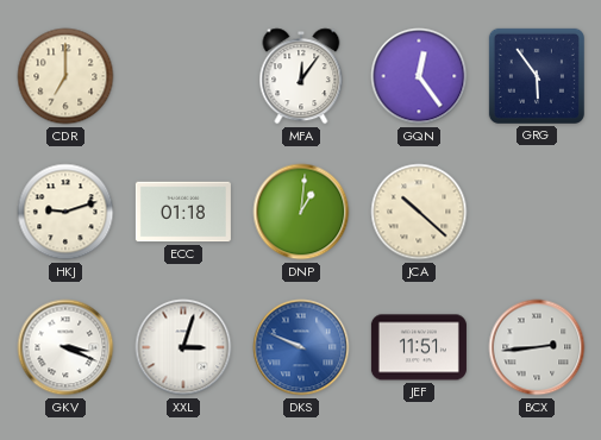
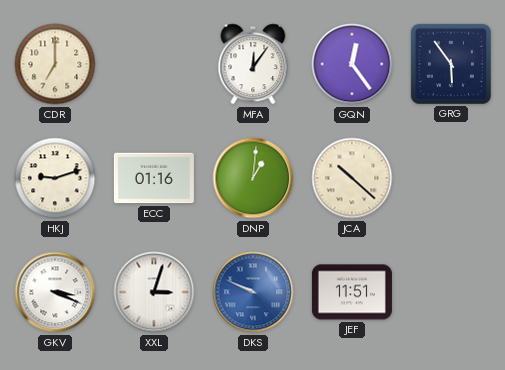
ECC: 01:18 -> 01:16
BCX: 2:44 -> none
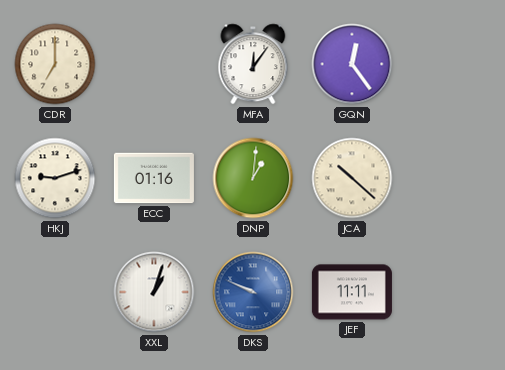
GRG: 5:54 -> none
GKV: 3:19 -> none
XXL: 3:03 -> 1:03
JEF: 11:51 -> 11:11
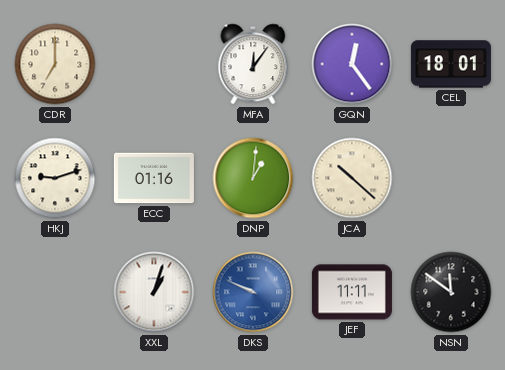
CEL: none -> 18:01
NSN: none -> 11:51
